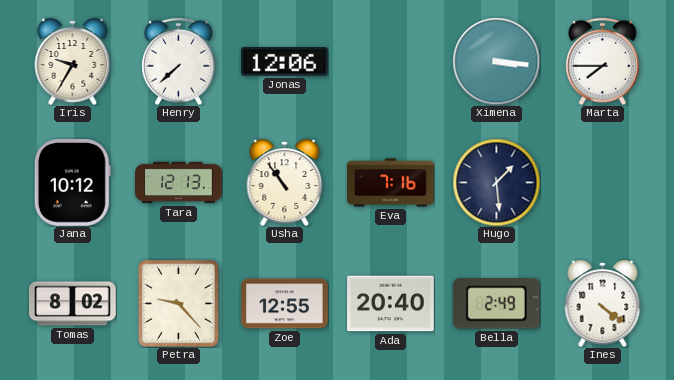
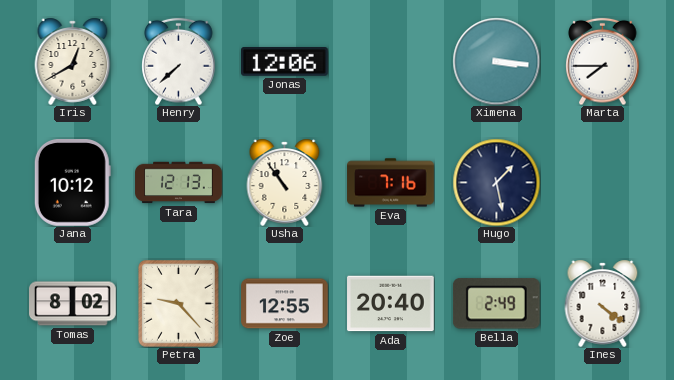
Iris: 9:35 -> 12:40
Hugo: 1:29 -> 1:28
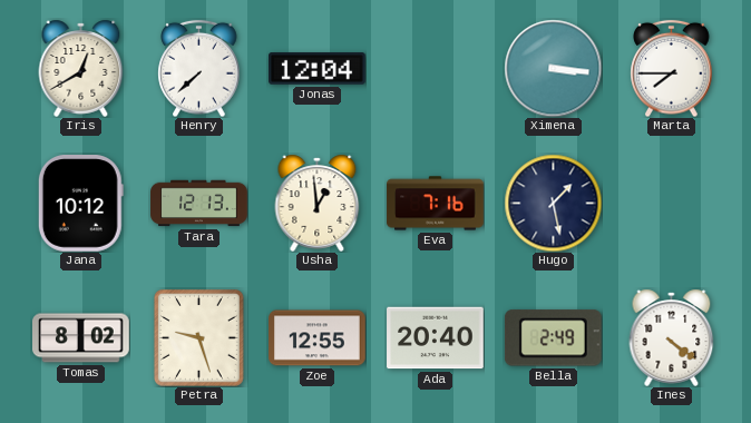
Jonas: 12:06 -> 12:04
Usha: 10:54 -> 12:59
Petra: 9:23 -> 9:27
